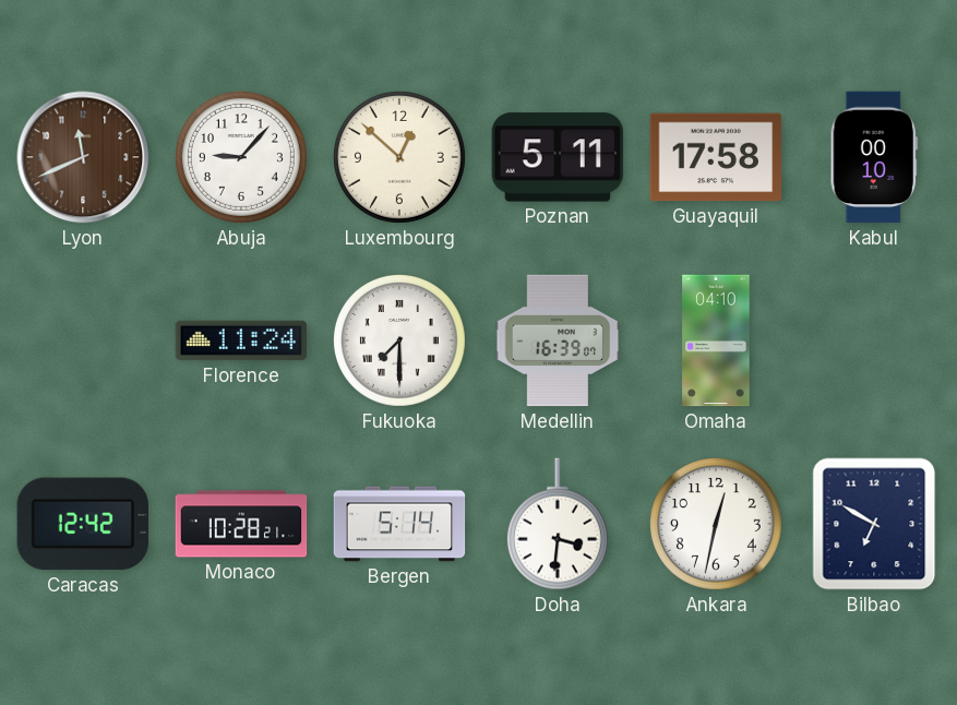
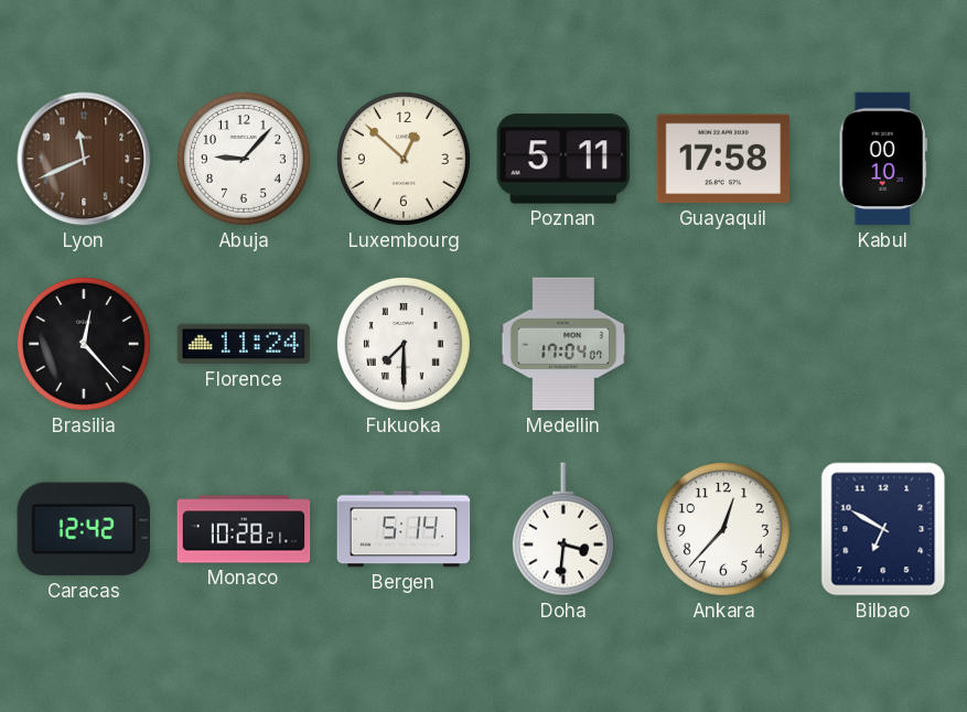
Brasilia: none -> 12:23
Medellin: 16:39 -> 17:04
Omaha: 04:10 -> none
Ankara: 12:32 -> 12:37
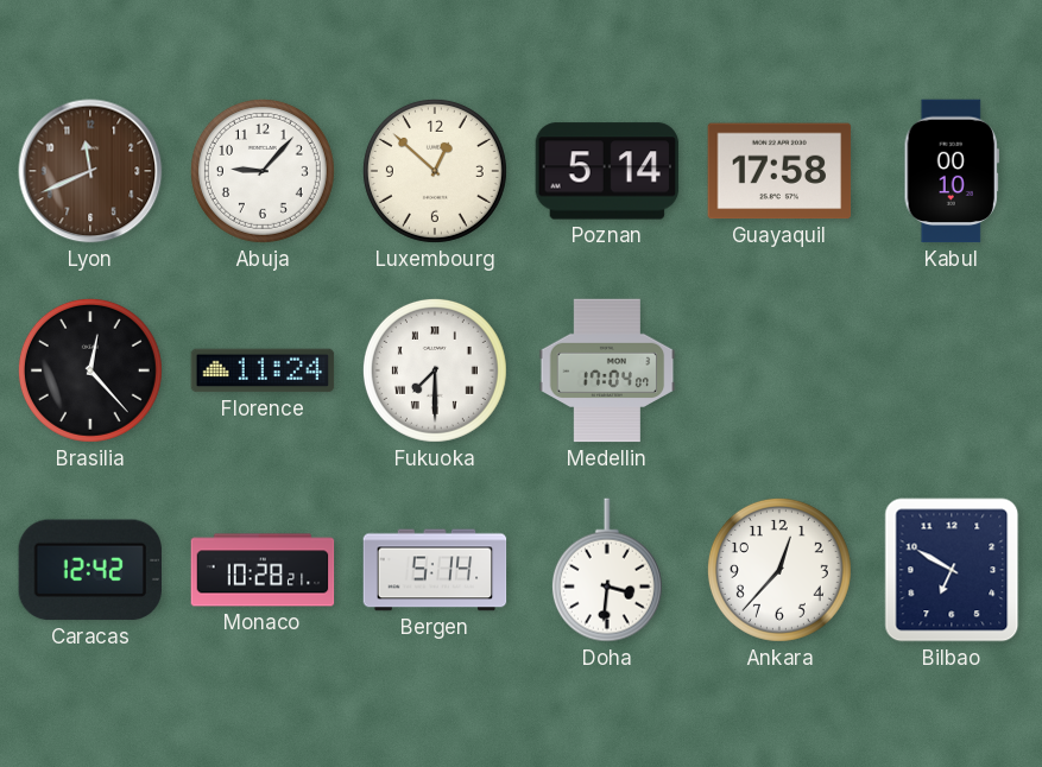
Poznan: 5:11 -> 5:14
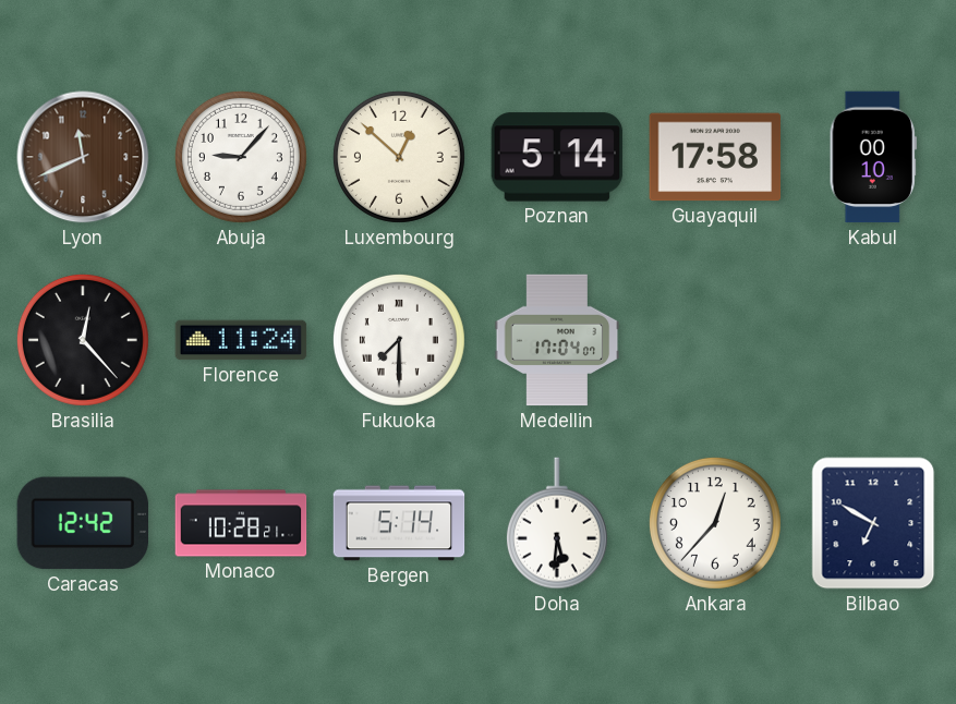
Doha: 3:31 -> 5:31
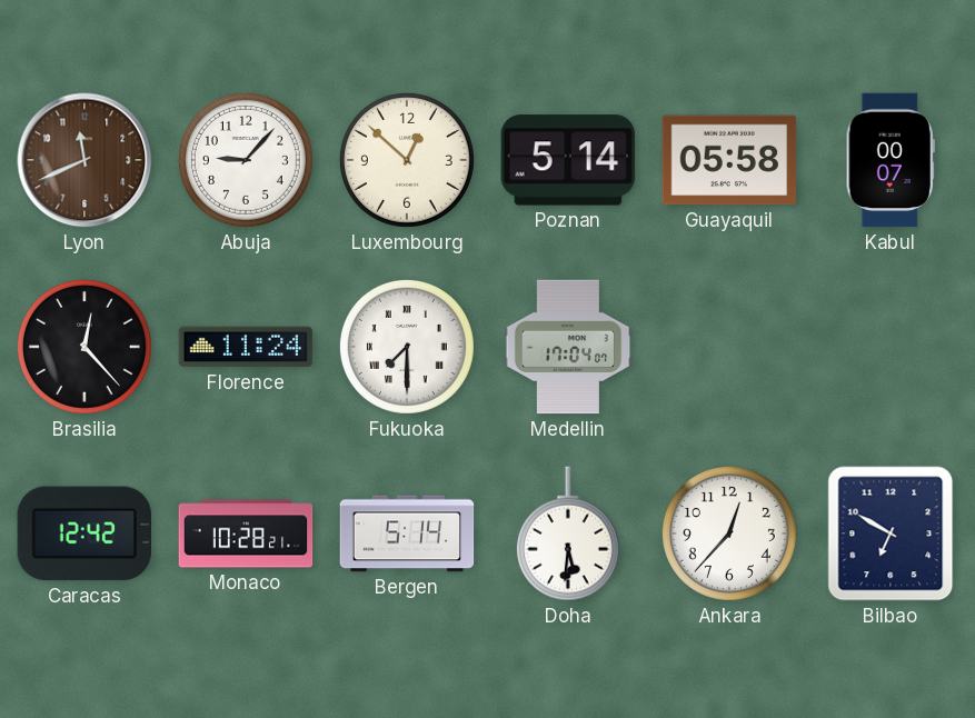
Guayaquil: 17:58 -> 05:58
Kabul: 00:10 -> 00:07
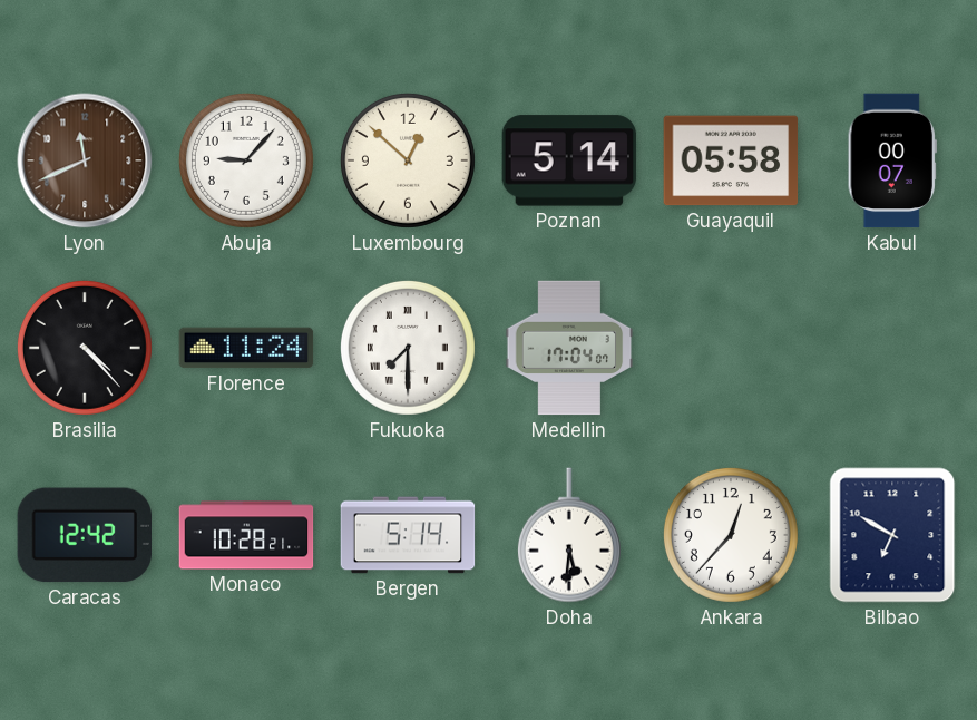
Brasilia: 12:23 -> 4:23
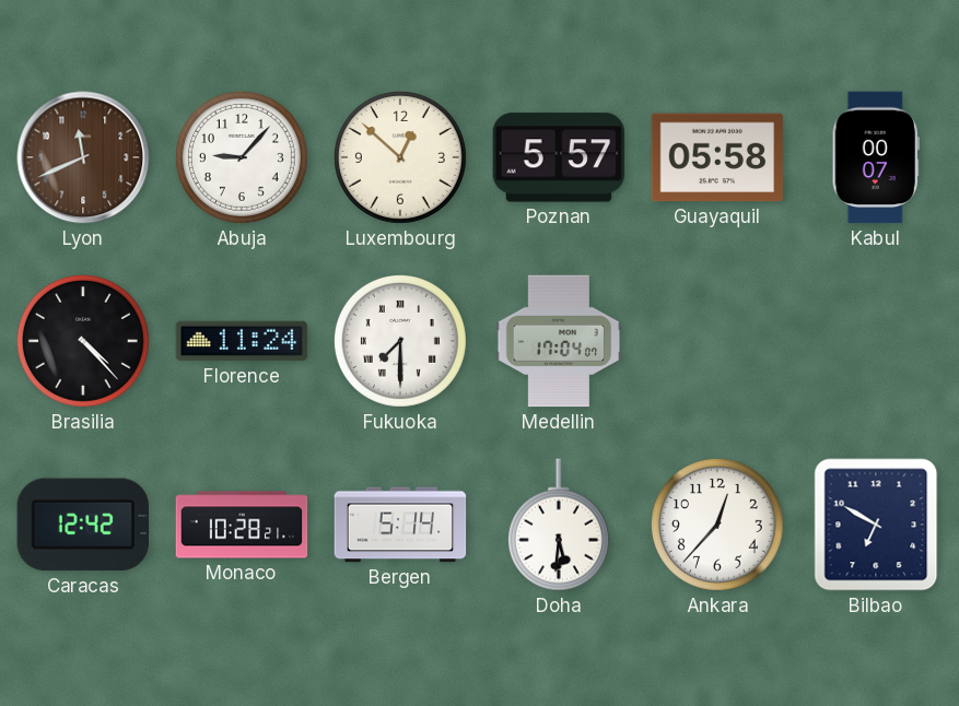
Poznan: 5:14 -> 5:57
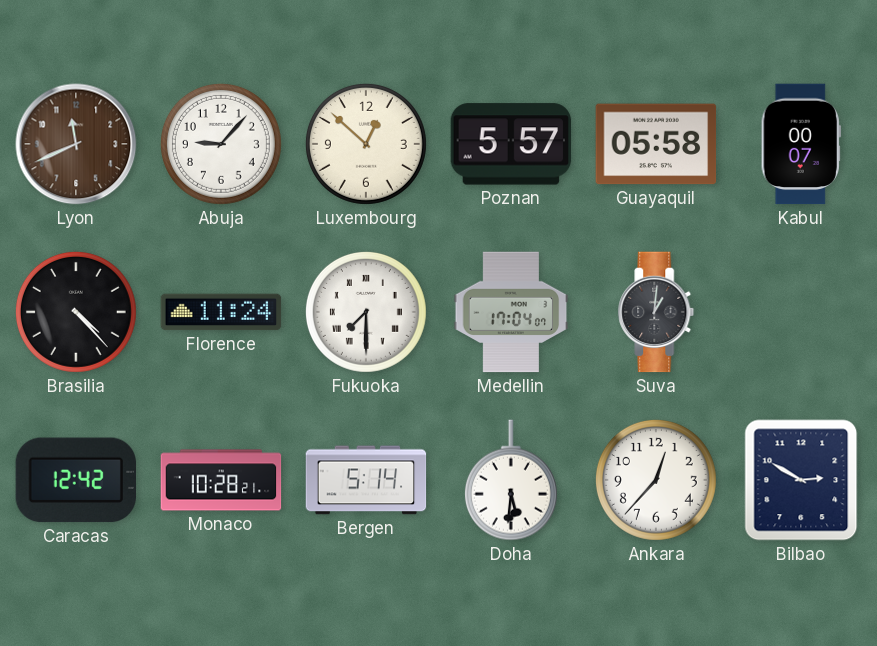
Suva: none -> 1:01
Bilbao: 6:50 -> 2:50
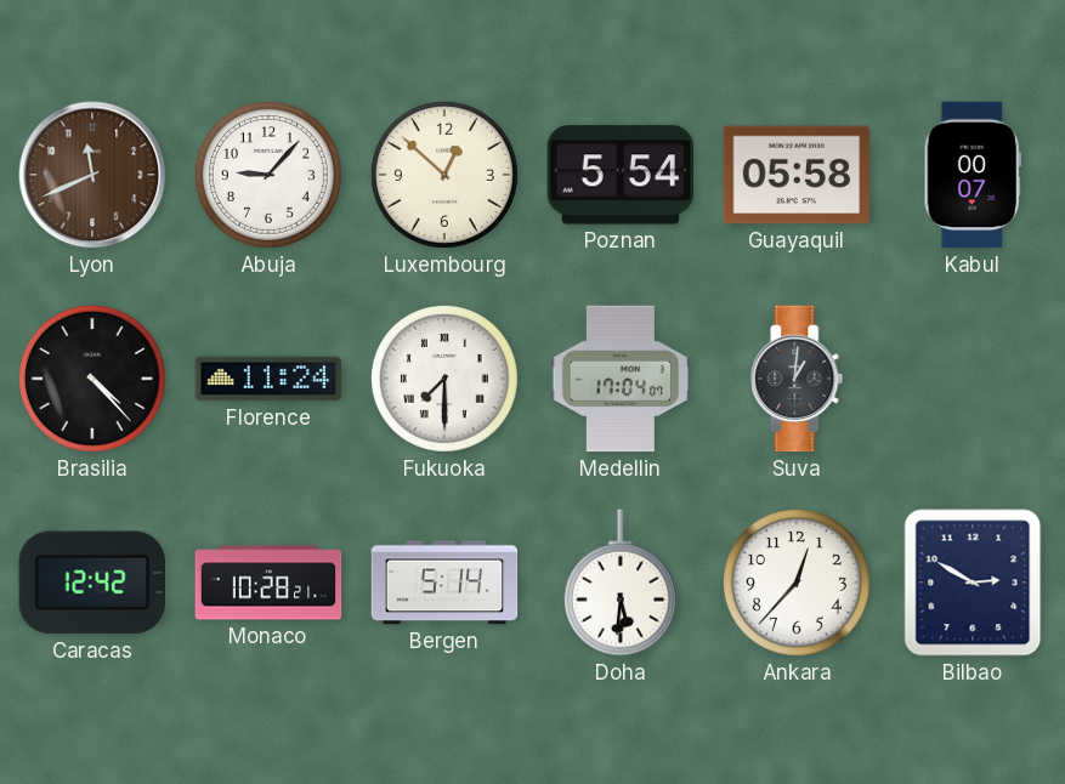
Poznan: 5:57 -> 5:54
